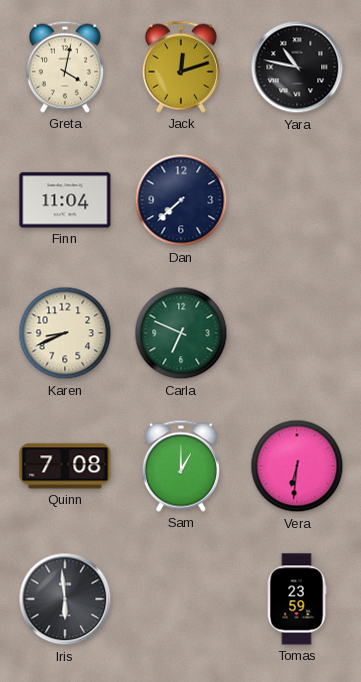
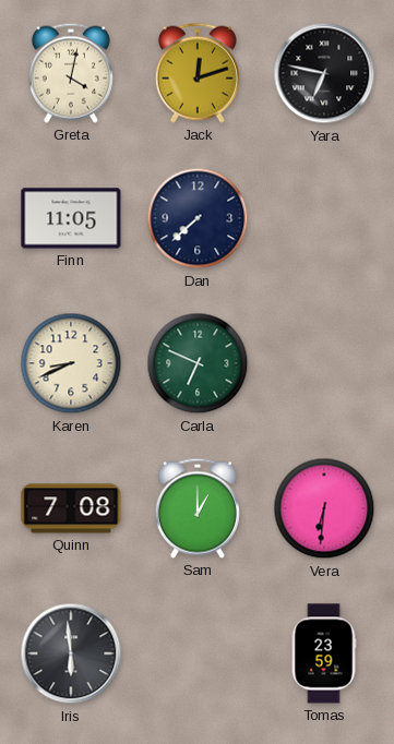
Yara: 10:47 -> 6:47
Finn: 11:04 -> 11:05
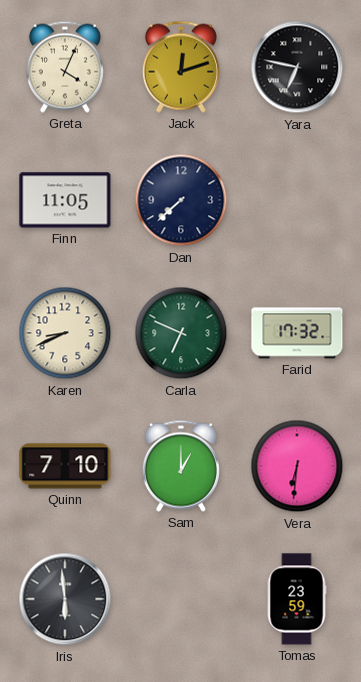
Greta: 4:02 -> 4:04
Farid: none -> 17:32
Quinn: 7:08 -> 7:10
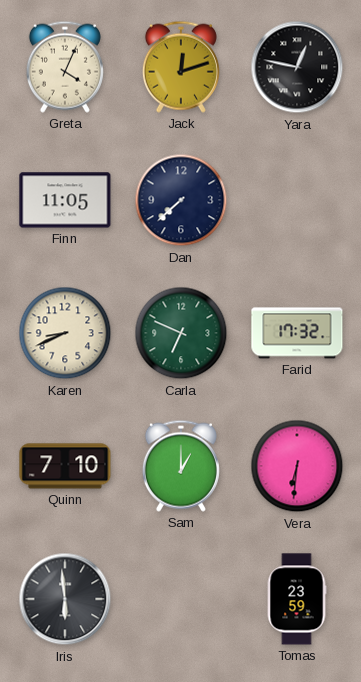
Yara: 6:47 -> 12:47
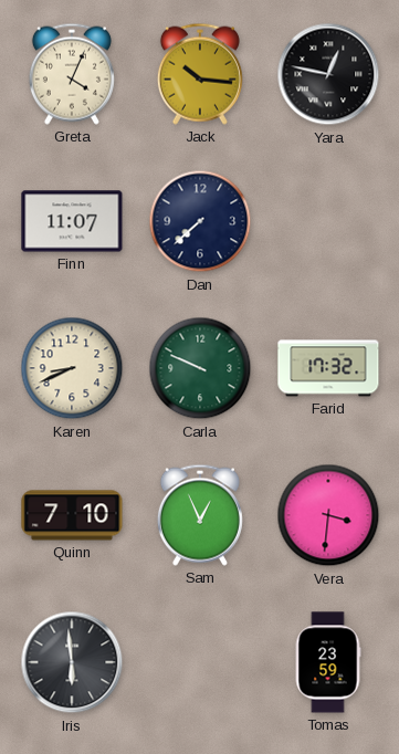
Jack: 12:12 -> 10:16
Finn: 11:05 -> 11:07
Carla: 6:49 -> 9:49
Sam: 1:00 -> 12:56
Vera: 6:31 -> 3:31
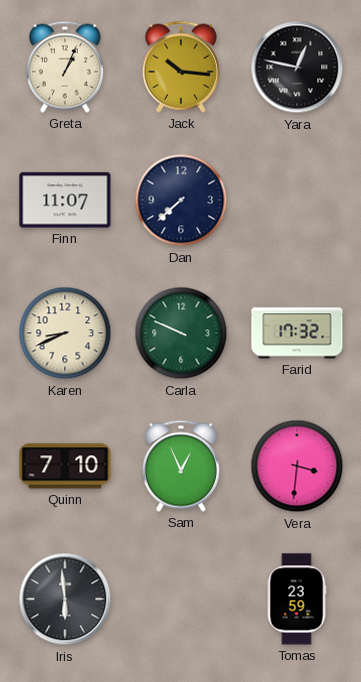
Greta: 4:04 -> 1:04
